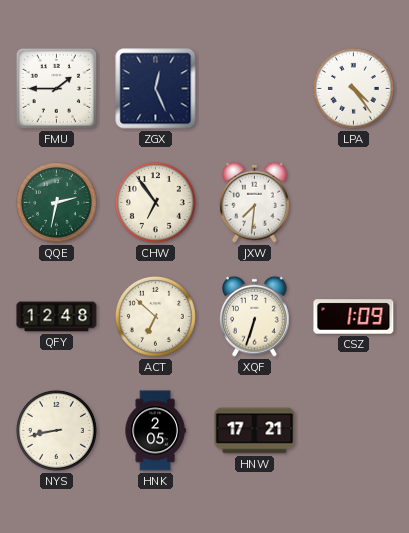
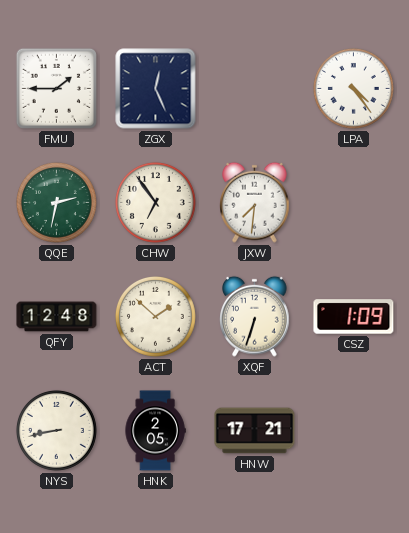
ACT: 6:52 -> 1:52
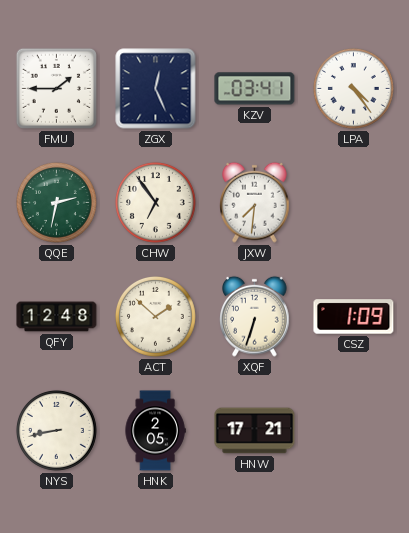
KZV: none -> 03:41
